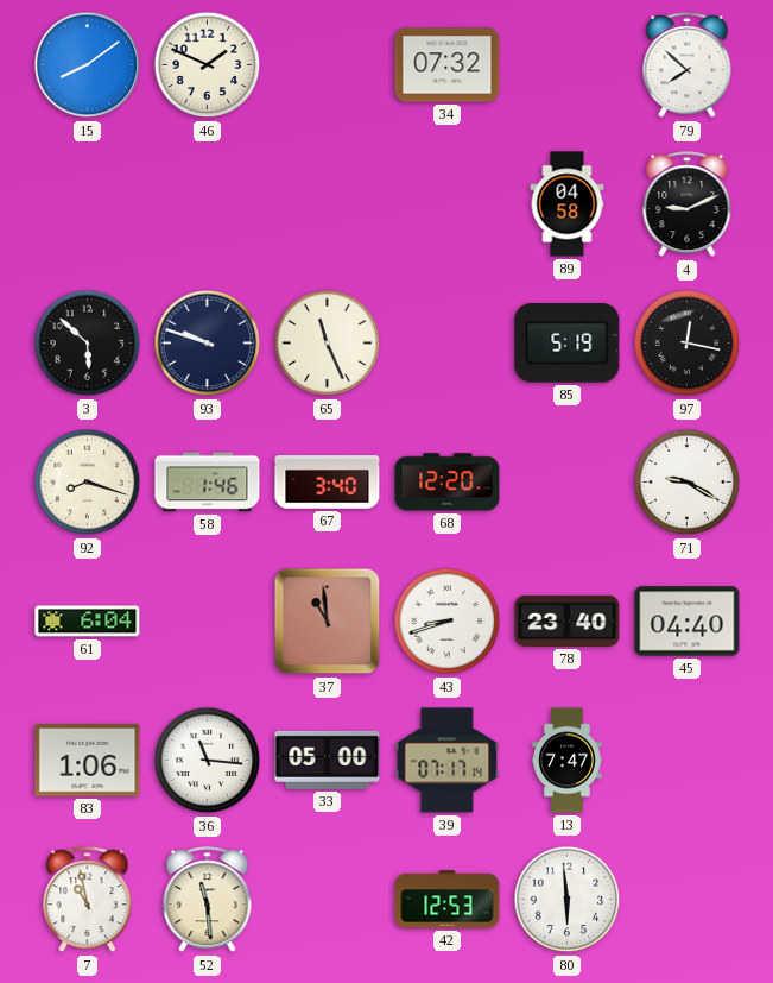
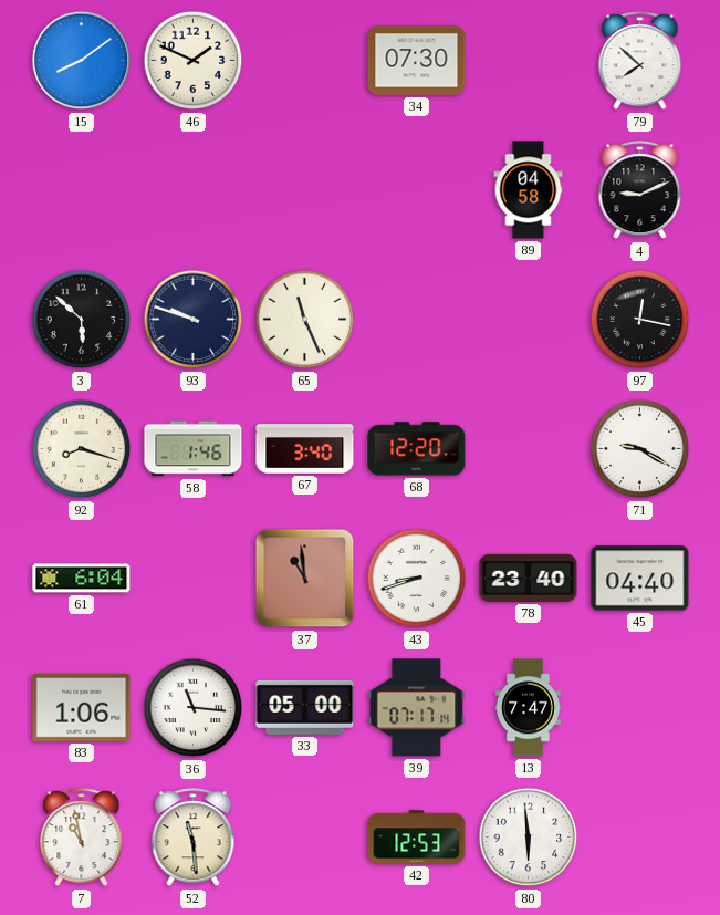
34: 07:32 -> 07:30
85: 5:19 -> none
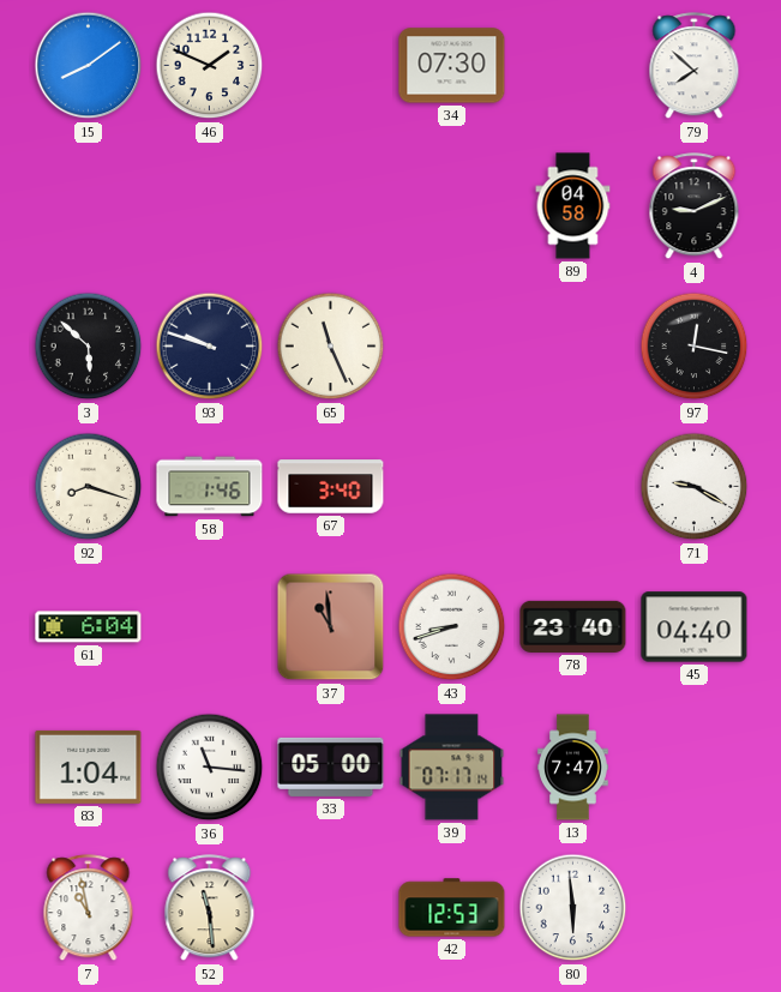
68: 12:20 -> none
83: 1:06 -> 1:04
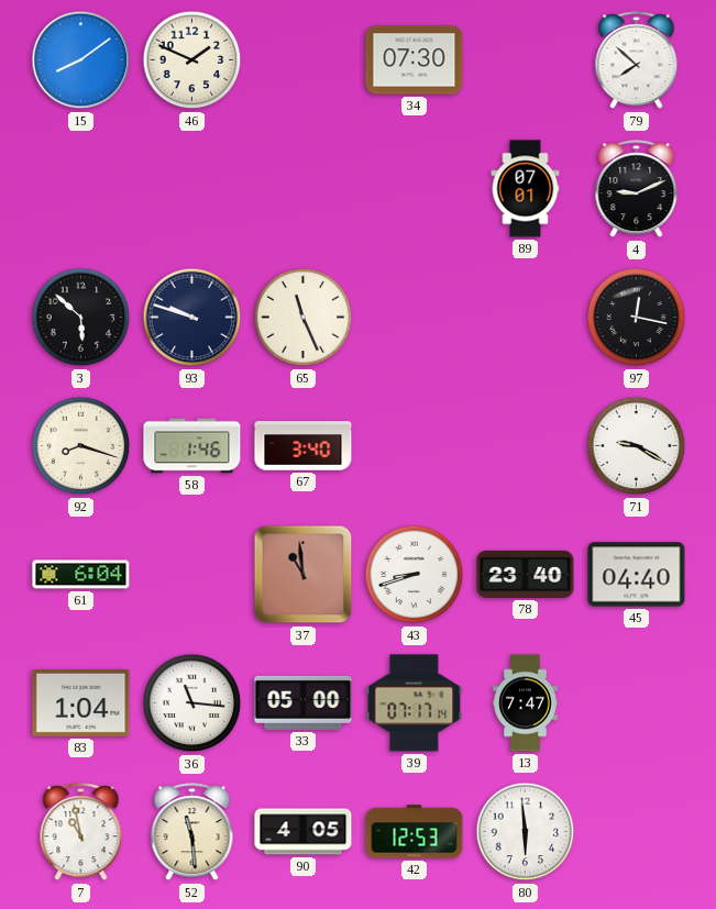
89: 04:58 -> 07:01
90: none -> 4:05
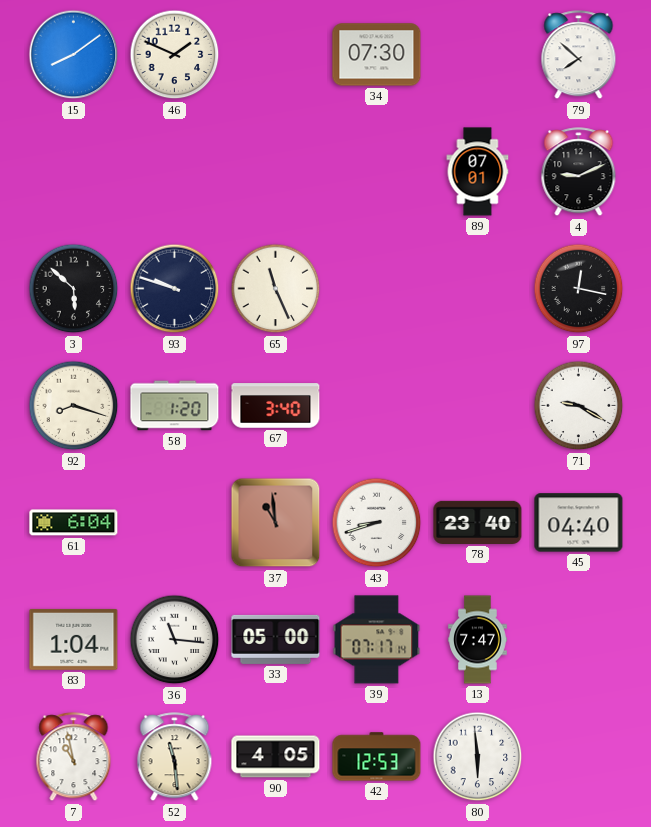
58: 1:46 -> 1:20
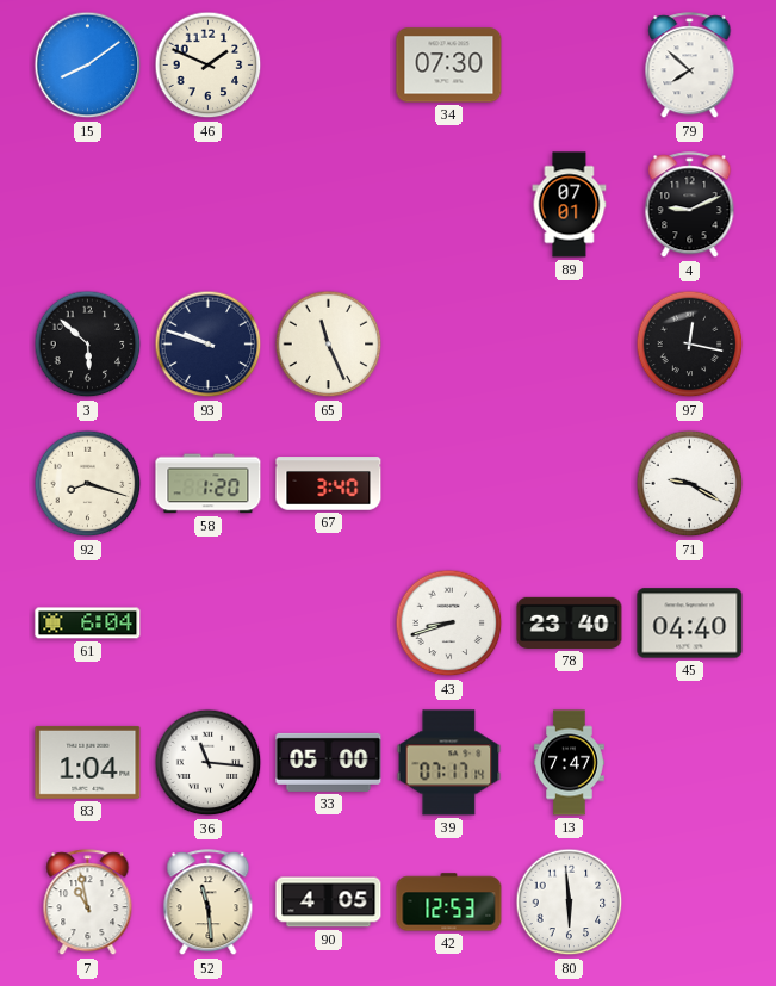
37: 10:59 -> none
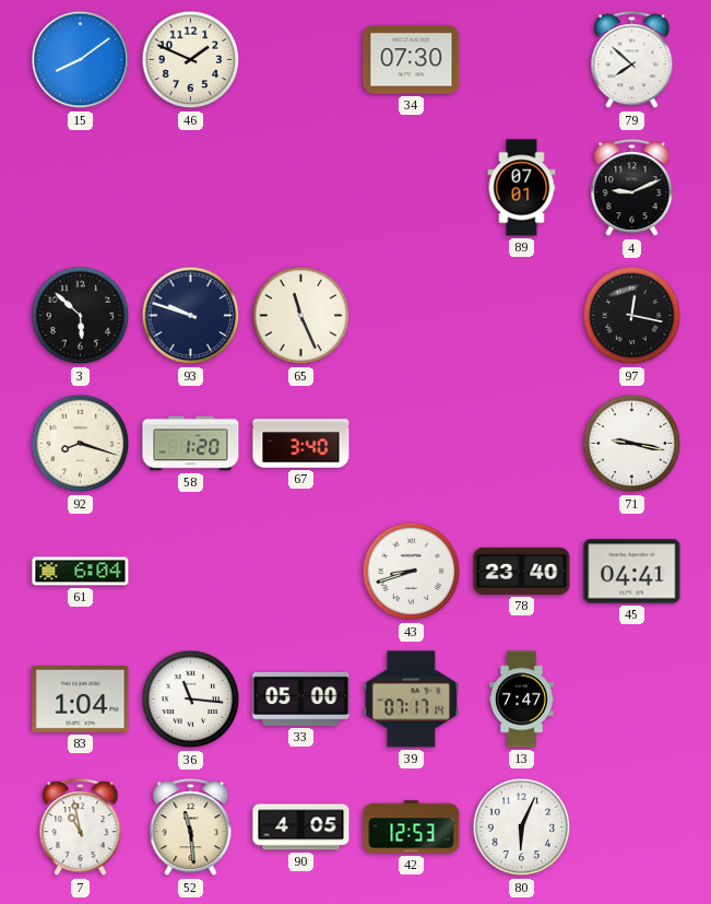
71: 9:20 -> 9:17
45: 04:40 -> 04:41
80: 5:59 -> 6:04
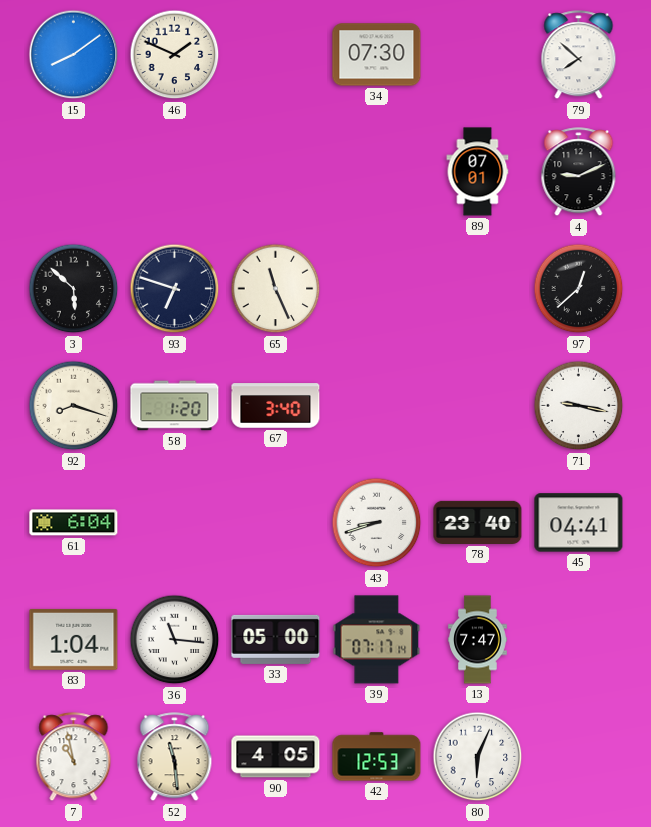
93: 9:48 -> 6:48
97: 12:17 -> 12:38
